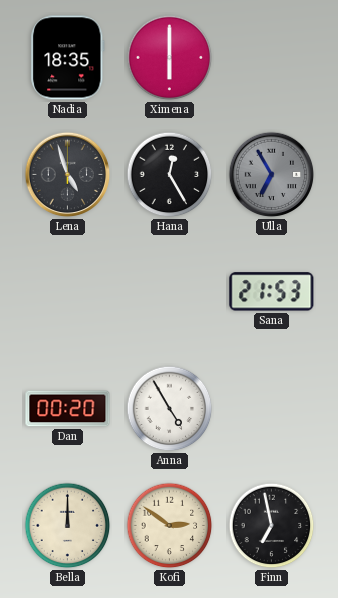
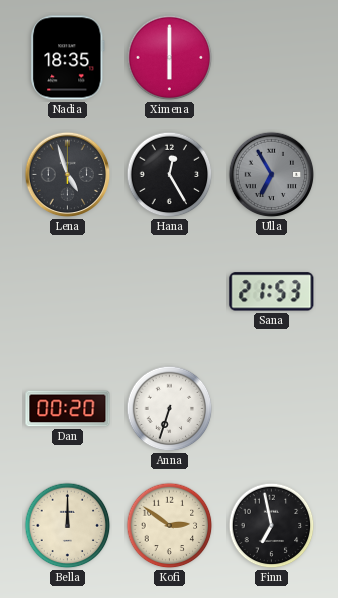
Anna: 4:55 -> 6:33
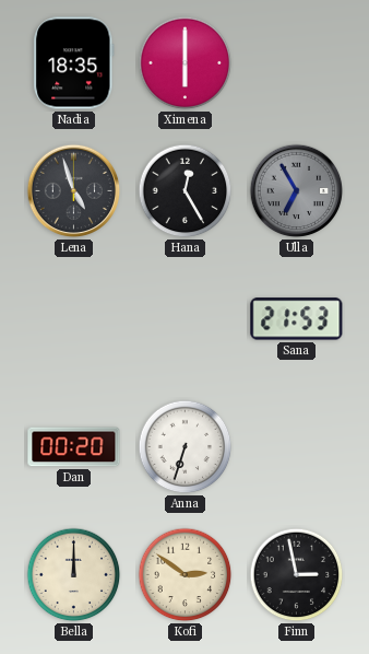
Finn: 6:58 -> 2:58
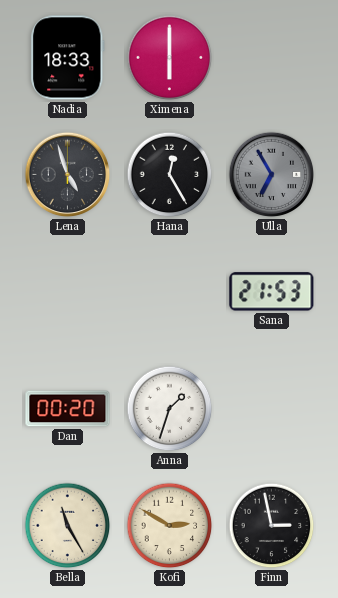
Nadia: 18:35 -> 18:33
Anna: 6:33 -> 1:33
Bella: 12:00 -> 11:25
Kofi: 2:51 -> 2:50
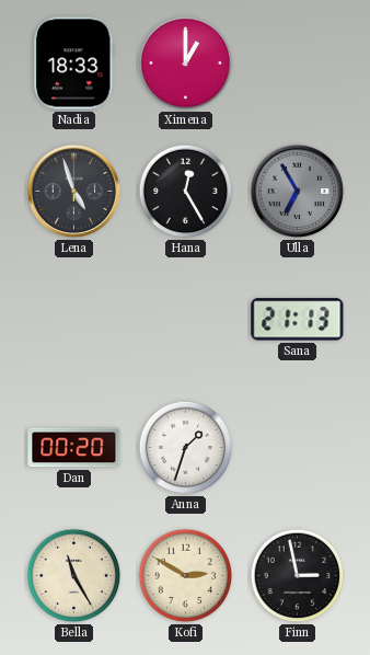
Ximena: 6:00 -> 1:00
Sana: 21:53 -> 21:13
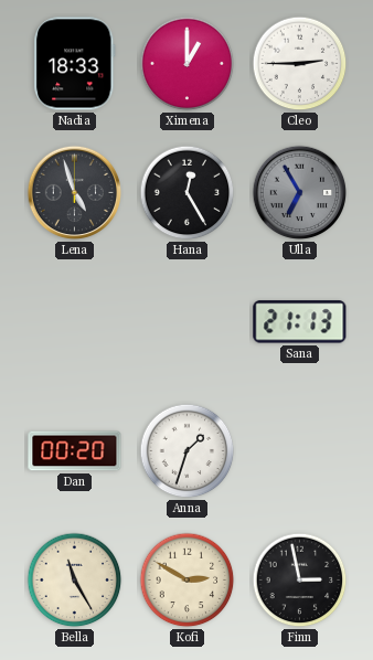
Cleo: none -> 2:45
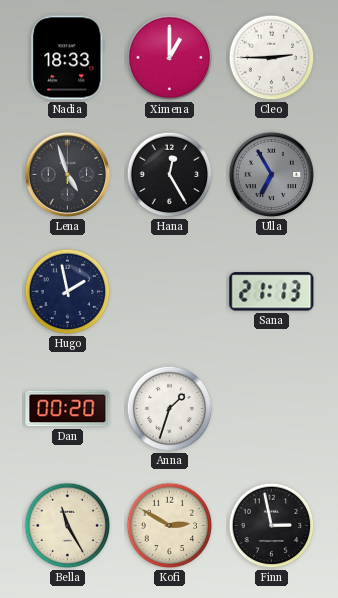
Hugo: none -> 1:58
